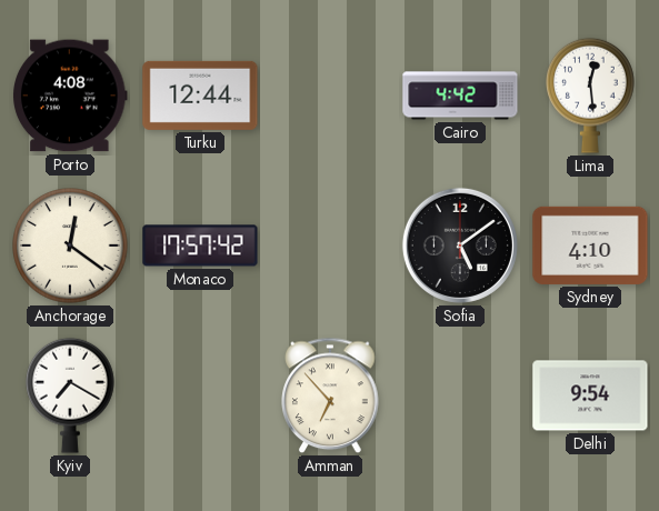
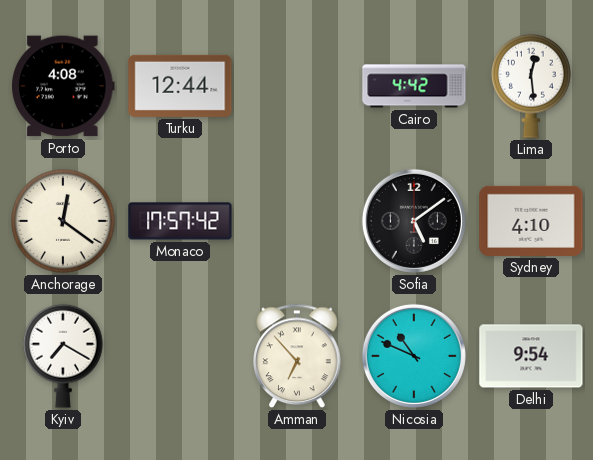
Nicosia: none -> 10:49
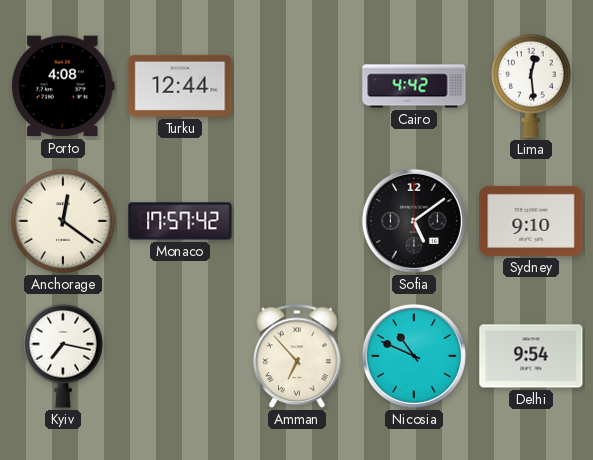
Sydney: 4:10 -> 9:10
Kyiv: 7:20 -> 7:17
